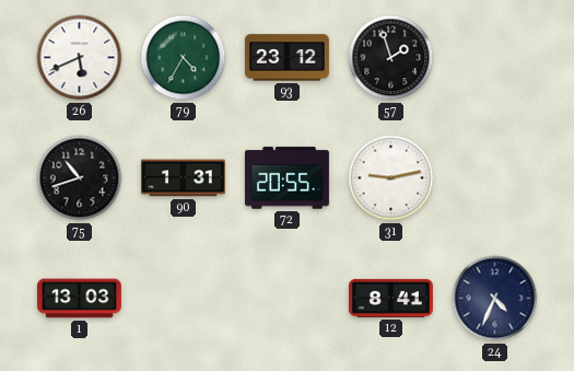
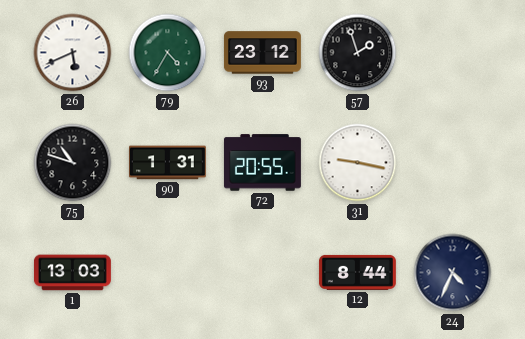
75: 10:42 -> 10:48
31: 9:13 -> 9:17
12: 8:41 -> 8:44
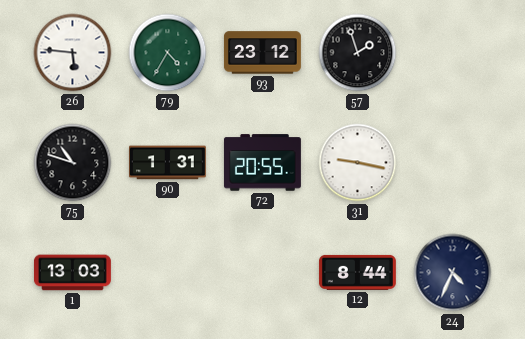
26: 5:41 -> 5:46
